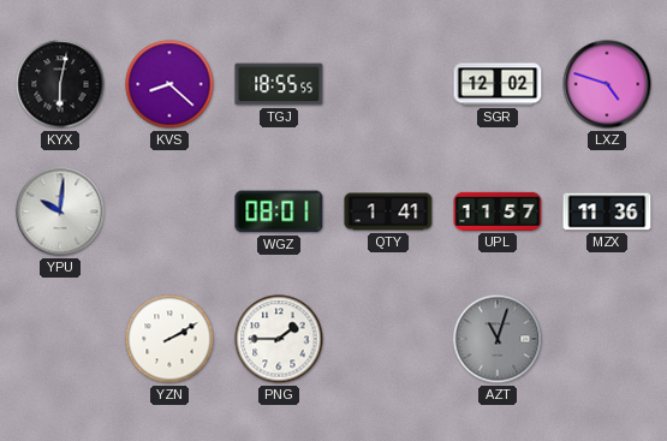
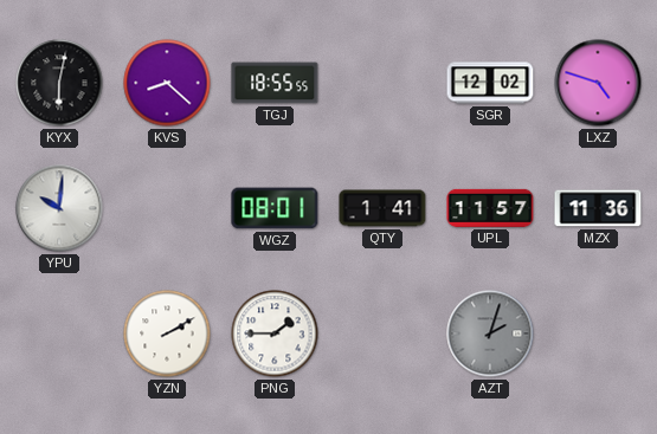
AZT: 11:03 -> 2:03
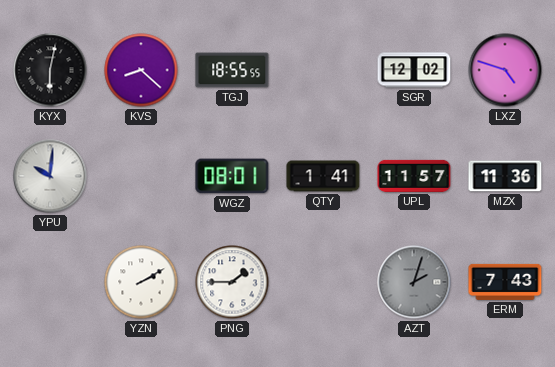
ERM: none -> 7:43
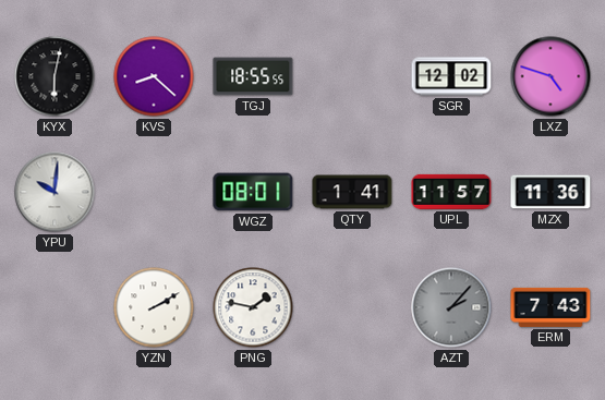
PNG: 1:45 -> 1:47
AZT: 2:03 -> 2:07
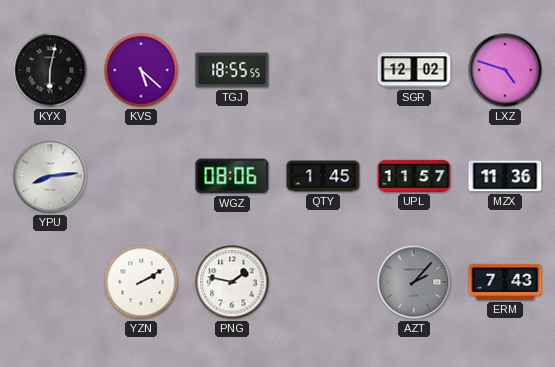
KVS: 8:22 -> 5:22
YPU: 10:01 -> 8:14
WGZ: 08:01 -> 08:06
QTY: 1:41 -> 1:45
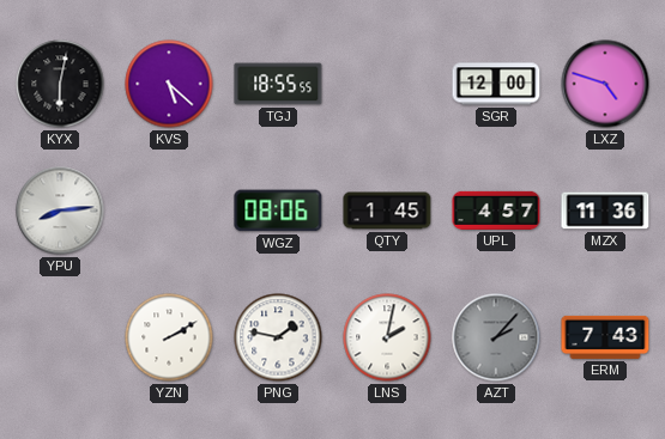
SGR: 12:02 -> 12:00
UPL: 11:57 -> 4:57
LNS: none -> 2:02
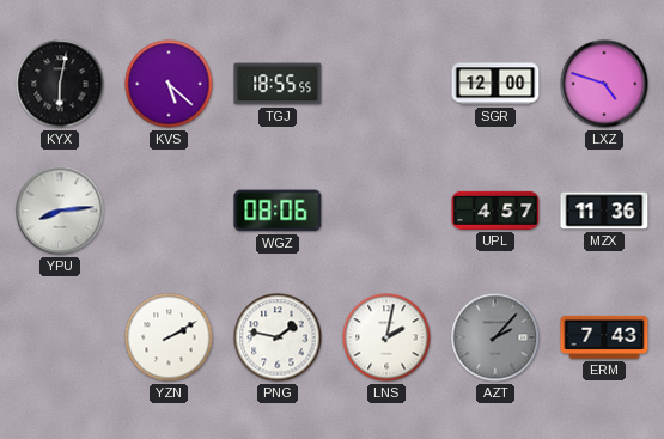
QTY: 1:45 -> none
